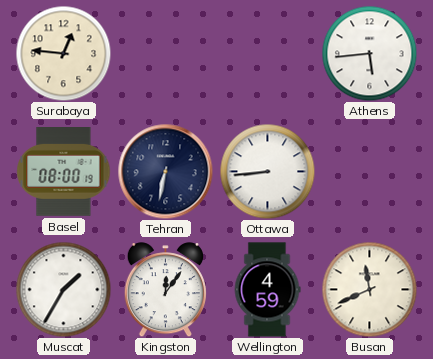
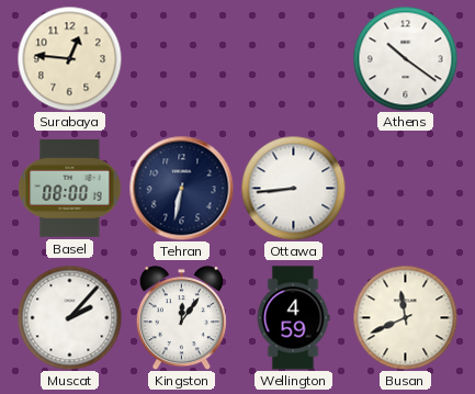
Athens: 5:44 -> 10:21
Muscat: 1:35 -> 2:07
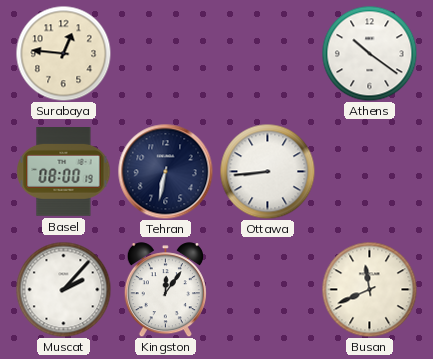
Wellington: 4:59 -> none
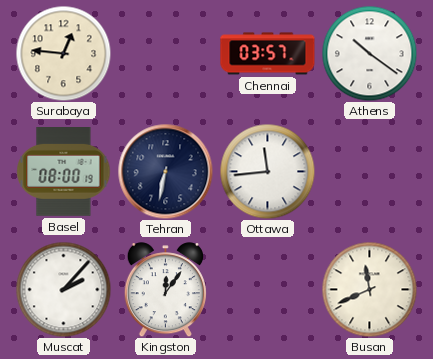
Chennai: none -> 03:57
Ottawa: 8:44 -> 11:44
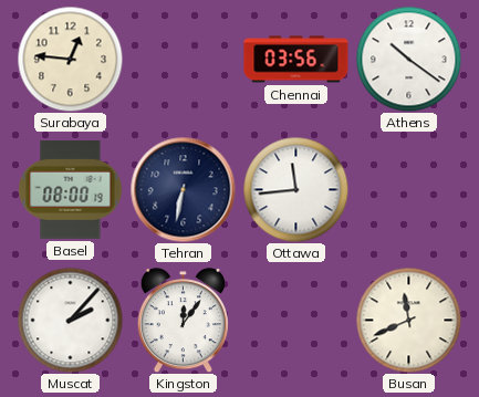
Chennai: 03:57 -> 03:56
